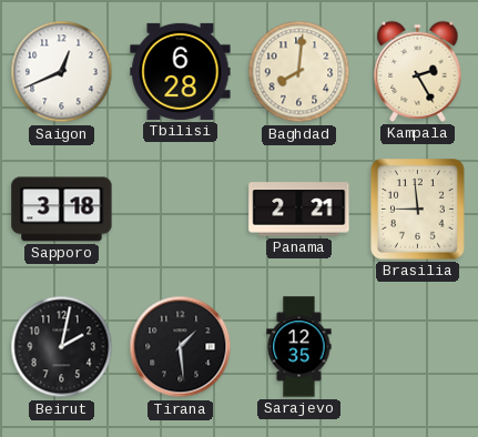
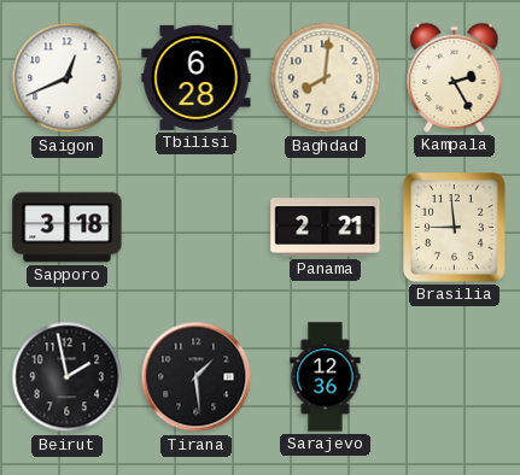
Beirut: 2:02 -> 1:58
Sarajevo: 12:35 -> 12:36
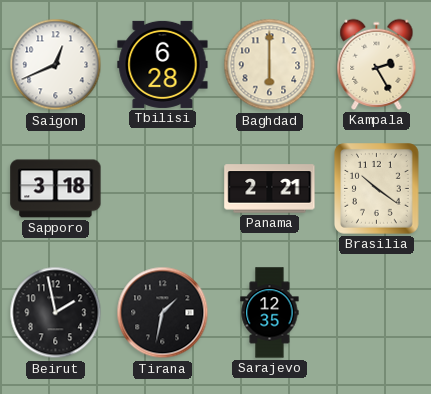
Baghdad: 8:01 -> 6:00
Brasilia: 8:59 -> 10:21
Tirana: 1:29 -> 1:32
Sarajevo: 12:36 -> 12:35
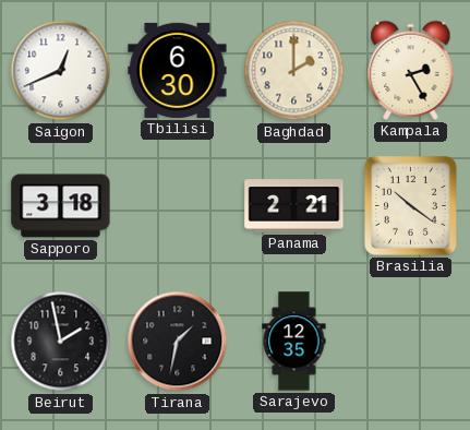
Tbilisi: 6:28 -> 6:30
Baghdad: 6:00 -> 2:00
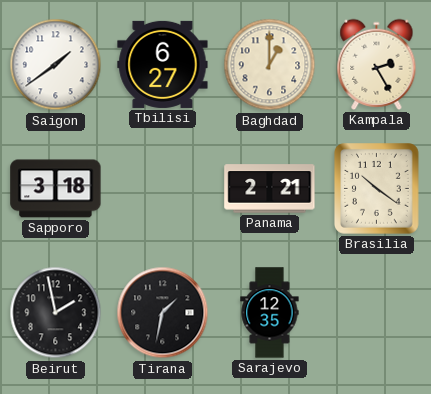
Saigon: 12:41 -> 1:39
Tbilisi: 6:30 -> 6:27
Baghdad: 2:00 -> 1:00
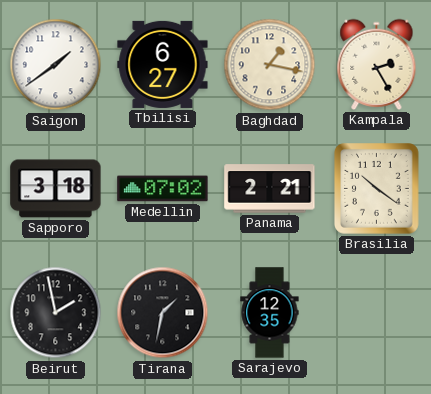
Baghdad: 1:00 -> 1:17
Medellin: none -> 07:02
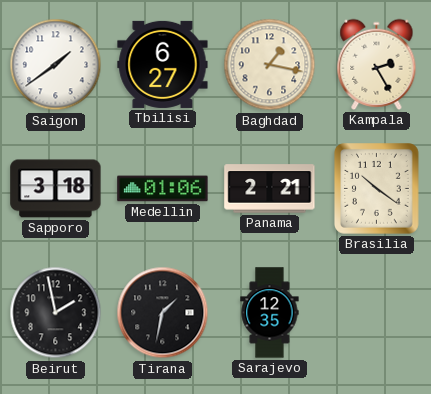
Medellin: 07:02 -> 01:06
